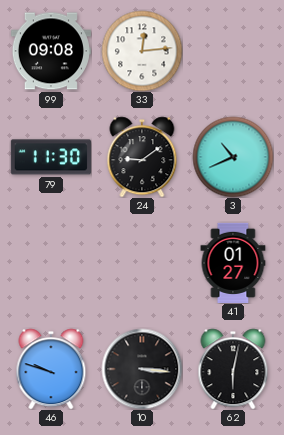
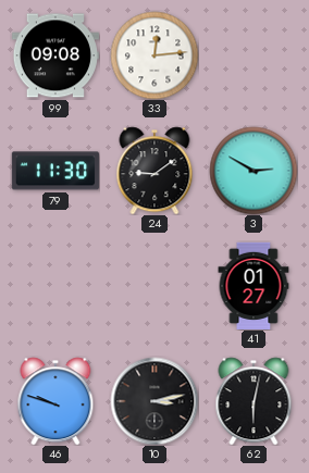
3: 10:41 -> 2:50
10: 3:16 -> 3:13
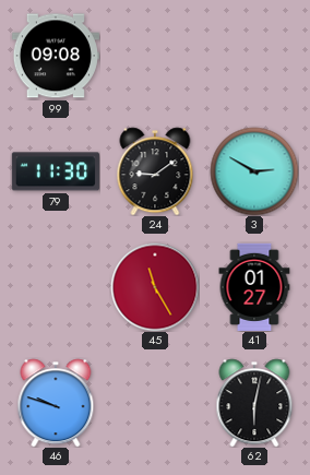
33: 12:14 -> none
45: none -> 11:25
10: 3:13 -> none
